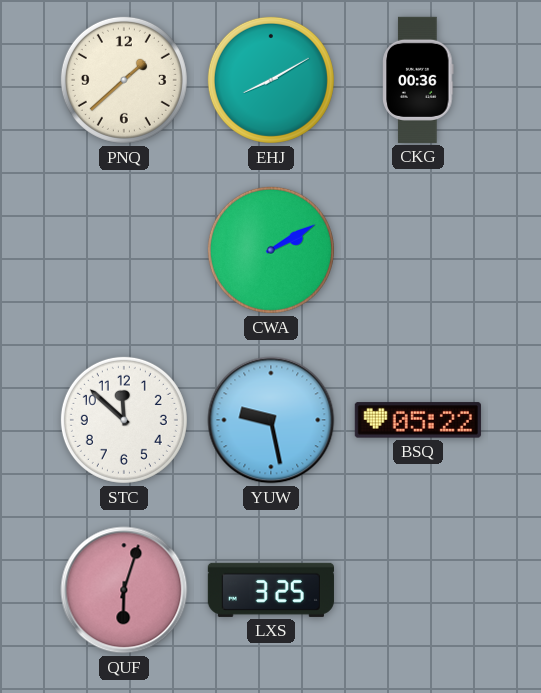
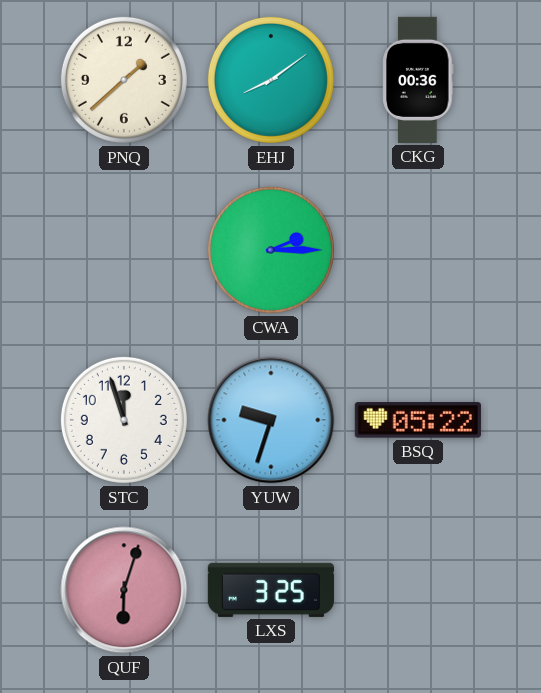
EHJ: 8:10 -> 8:09
CWA: 2:10 -> 2:15
STC: 11:52 -> 11:57
YUW: 9:28 -> 9:33
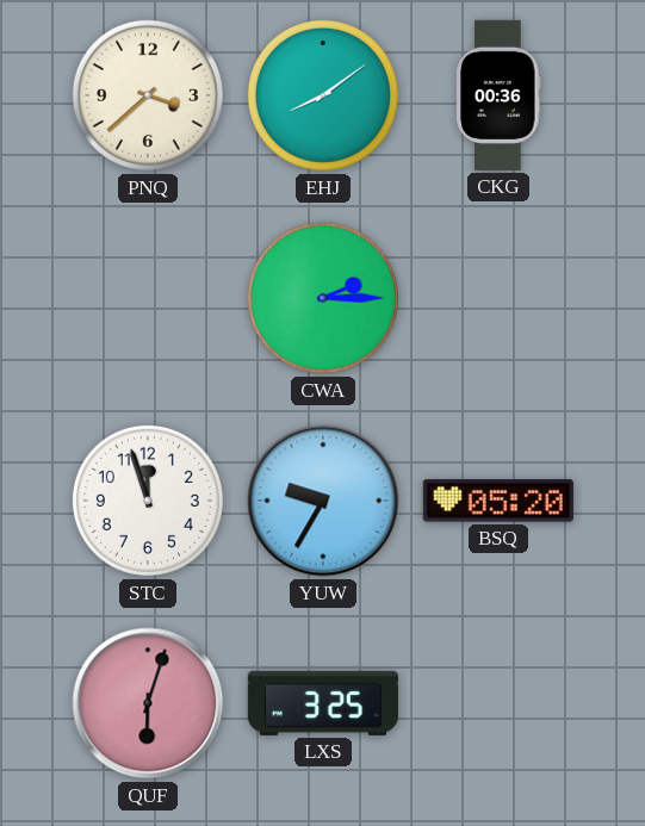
PNQ: 1:38 -> 3:38
YUW: 9:33 -> 9:35
BSQ: 05:22 -> 05:20
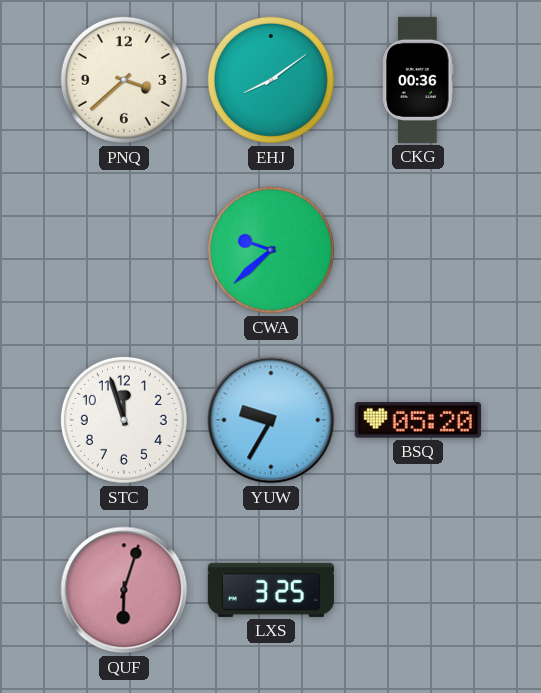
CWA: 2:15 -> 9:38
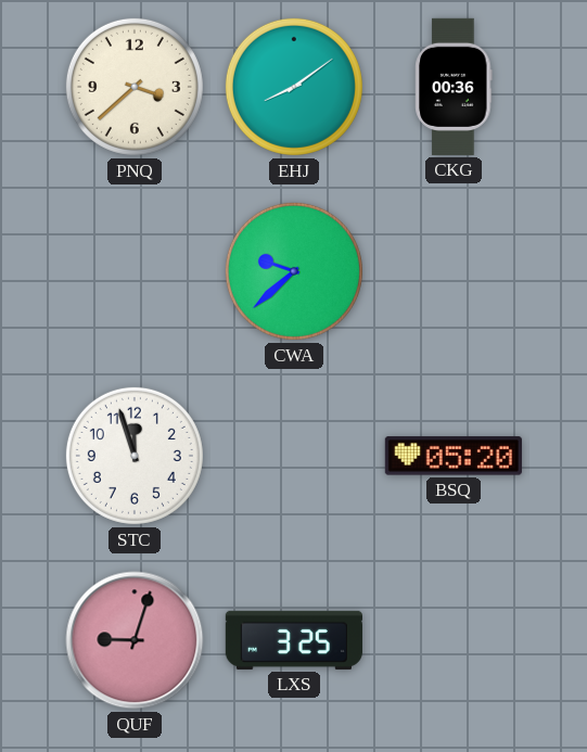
YUW: 9:35 -> none
QUF: 6:03 -> 9:03
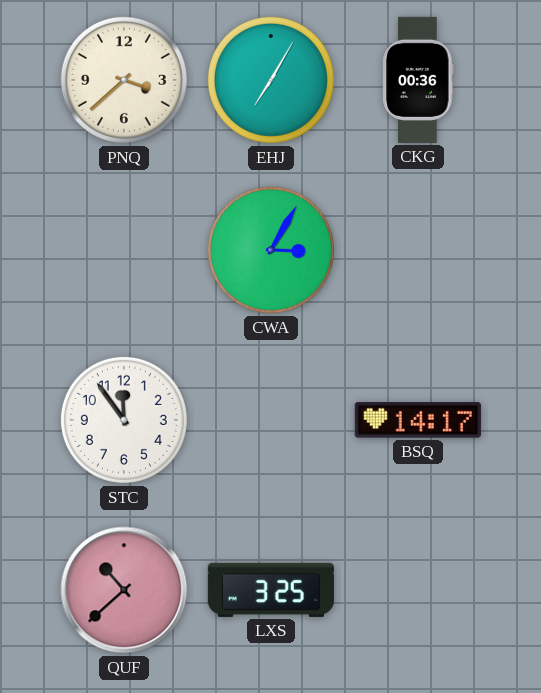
EHJ: 8:09 -> 7:05
CWA: 9:38 -> 3:05
STC: 11:57 -> 11:54
BSQ: 05:20 -> 14:17
QUF: 9:03 -> 10:38
